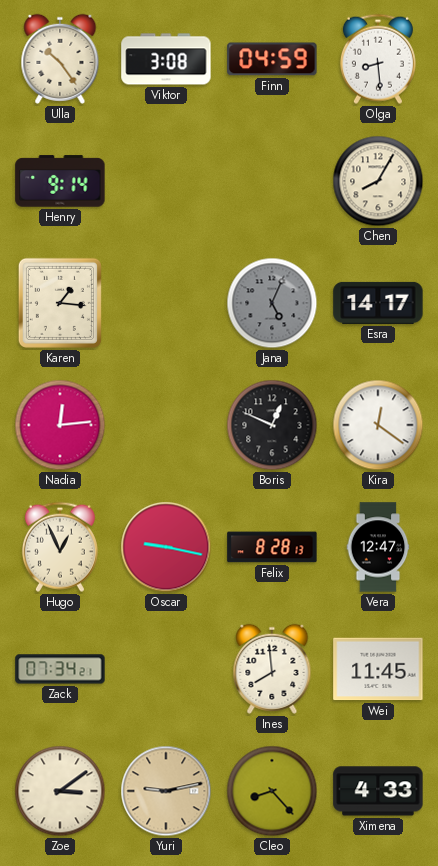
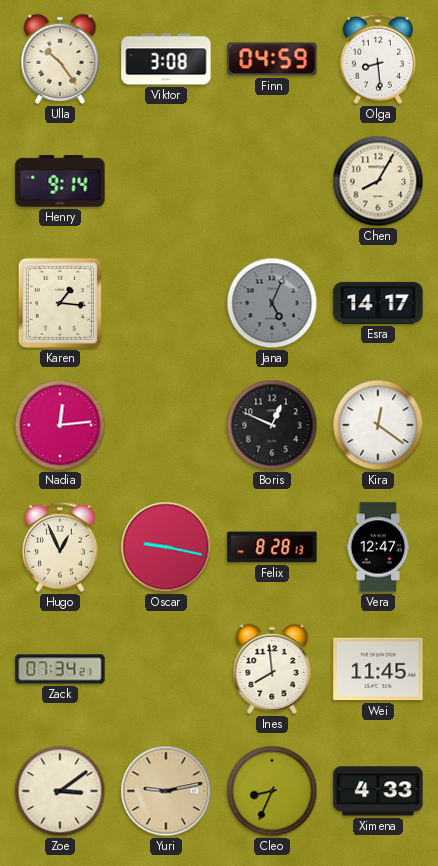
Cleo: 8:23 -> 8:34
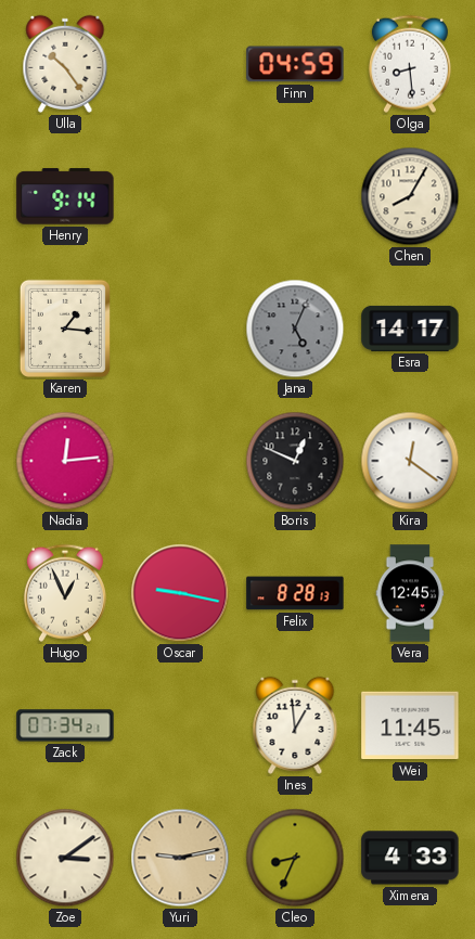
Viktor: 3:08 -> none
Vera: 12:47 -> 12:45
Ines: 7:59 -> 12:59
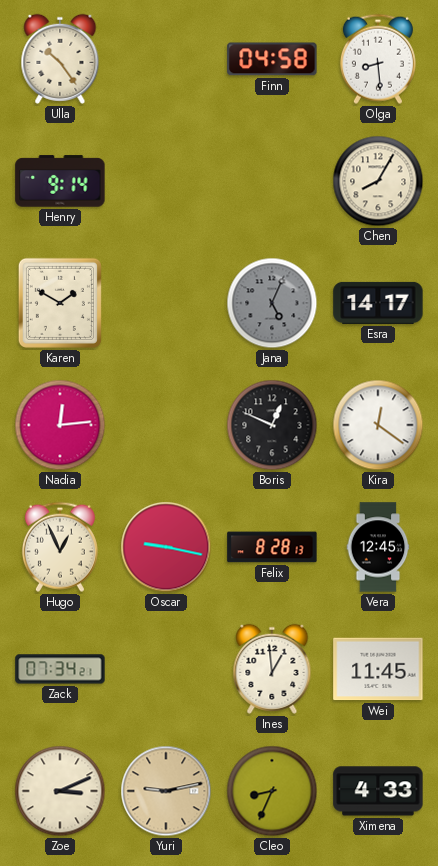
Finn: 04:59 -> 04:58
Karen: 1:16 -> 1:50
Zoe: 3:09 -> 3:11
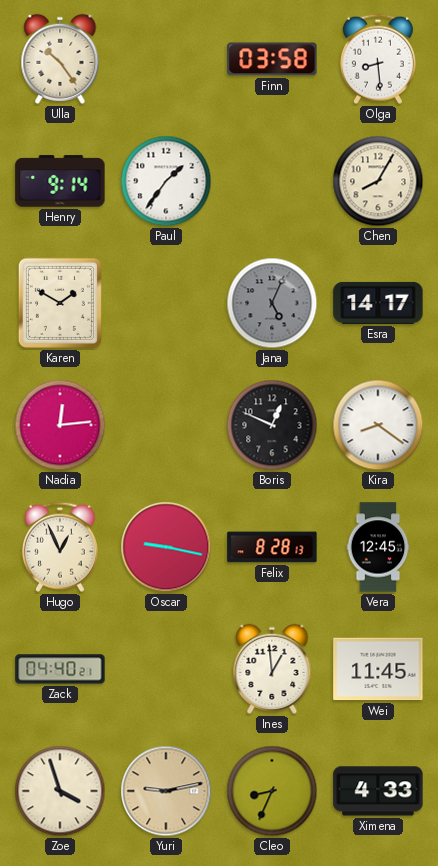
Finn: 04:58 -> 03:58
Paul: none -> 1:36
Kira: 12:21 -> 8:21
Zack: 07:34 -> 04:40
Zoe: 3:11 -> 3:57
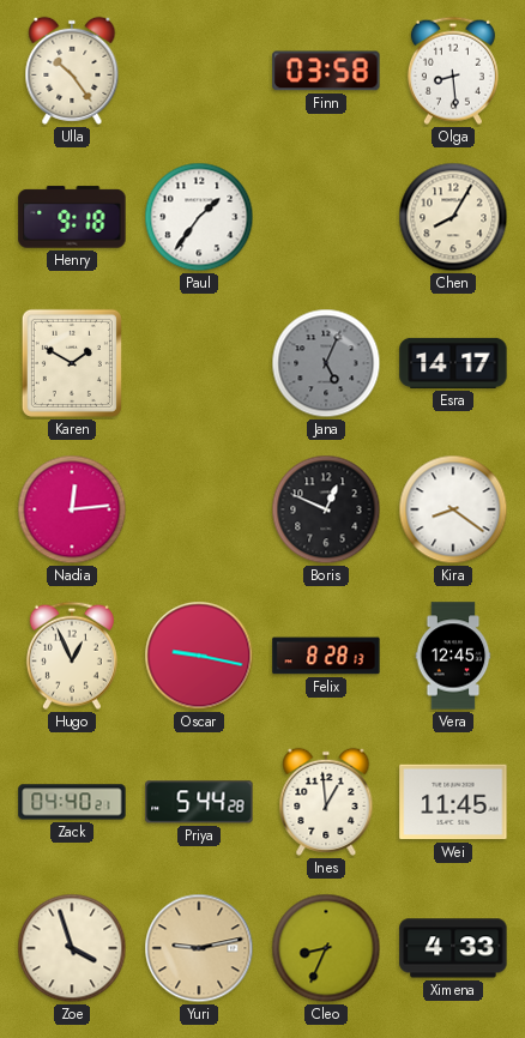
Henry: 9:14 -> 9:18
Priya: none -> 5:44
